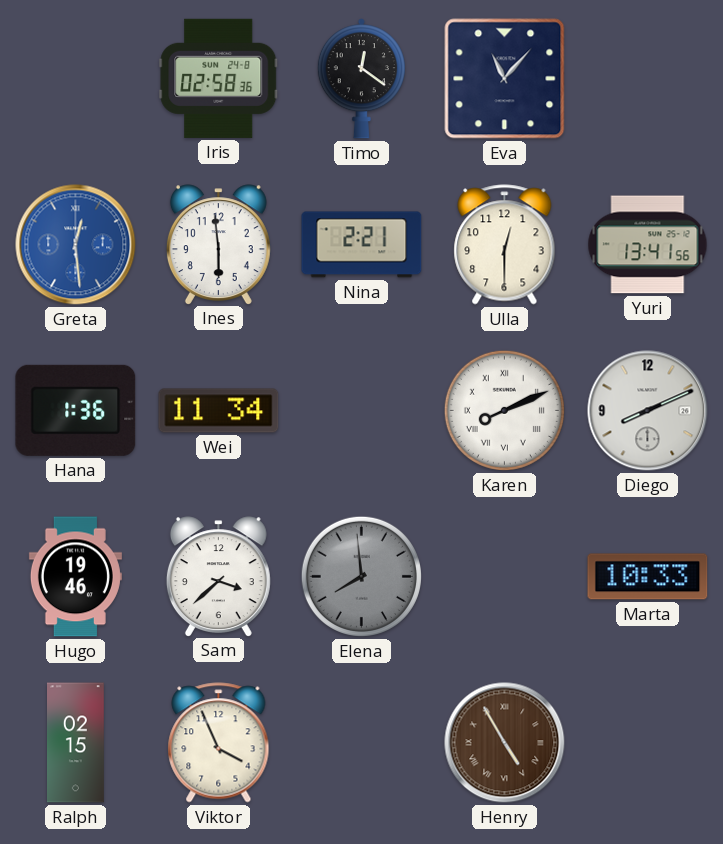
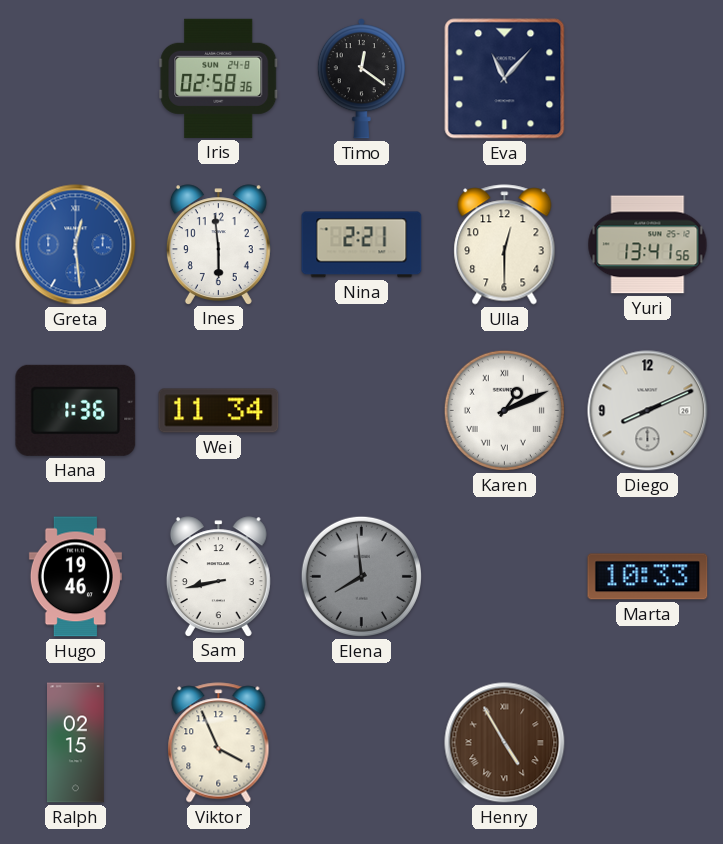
Karen: 8:11 -> 1:11
Sam: 3:38 -> 8:43
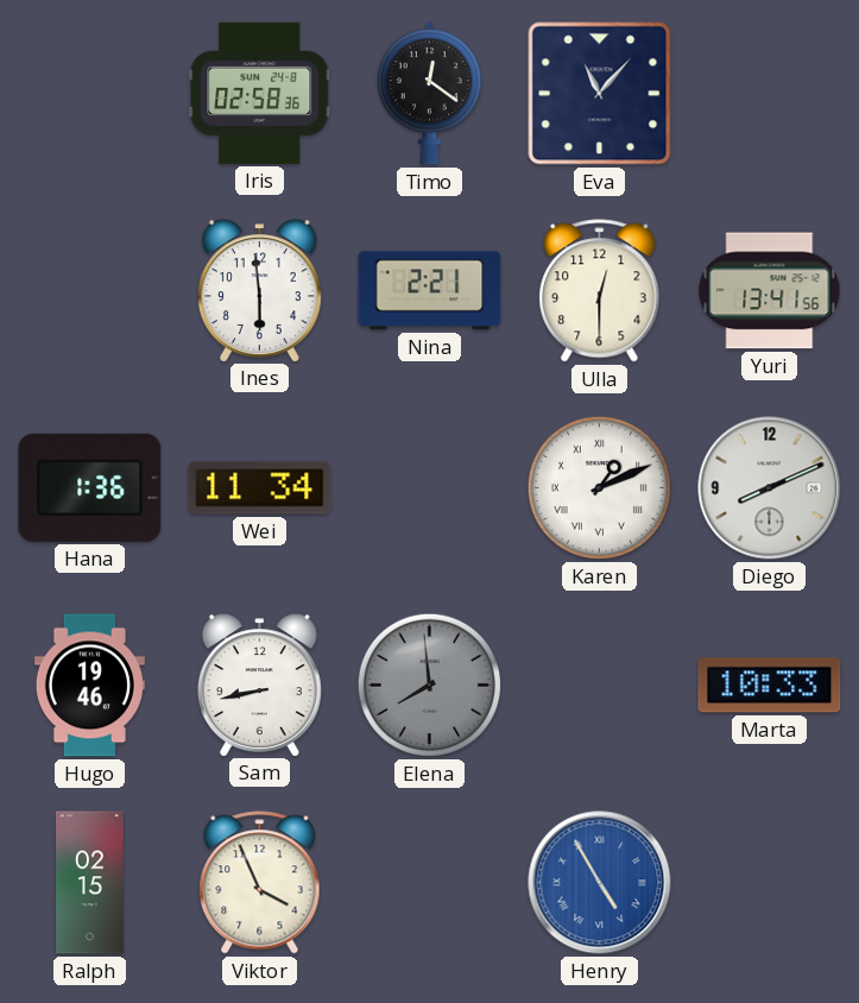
Greta: 12:29 -> none
Henry dial: brown -> blue
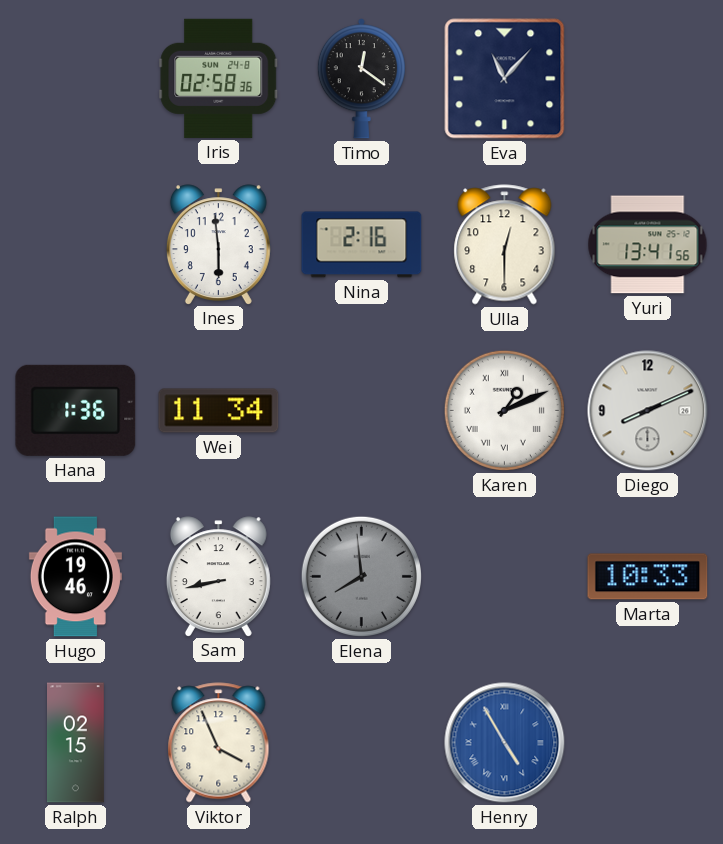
Nina: 2:21 -> 2:16
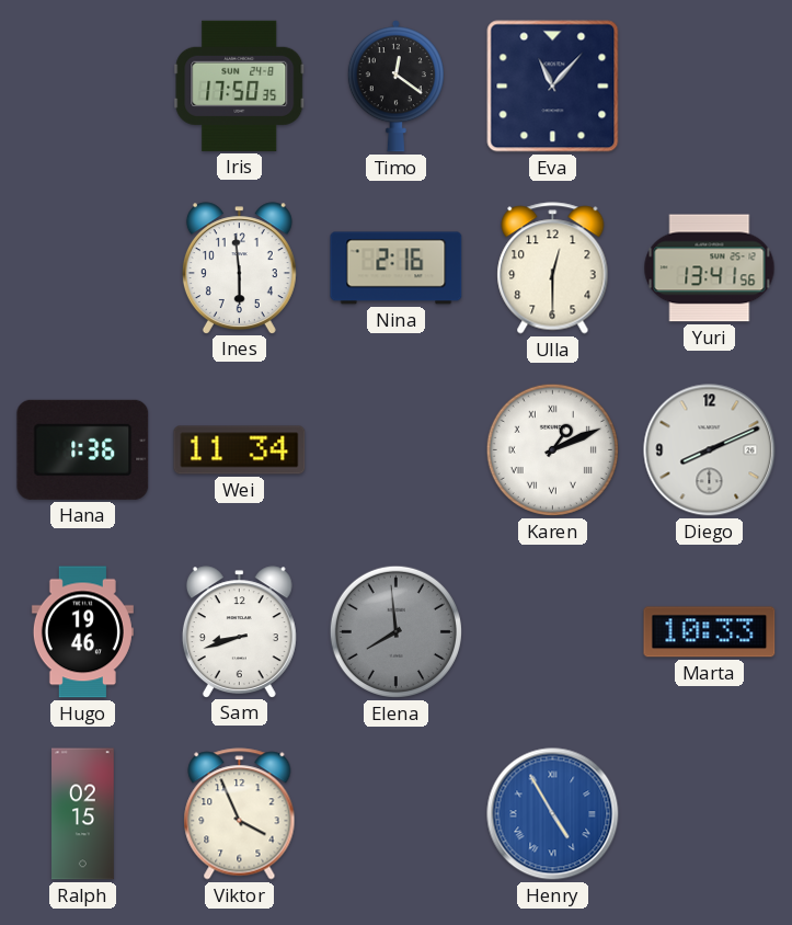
Iris: 02:58 -> 17:50
Sam: 8:43 -> 8:42
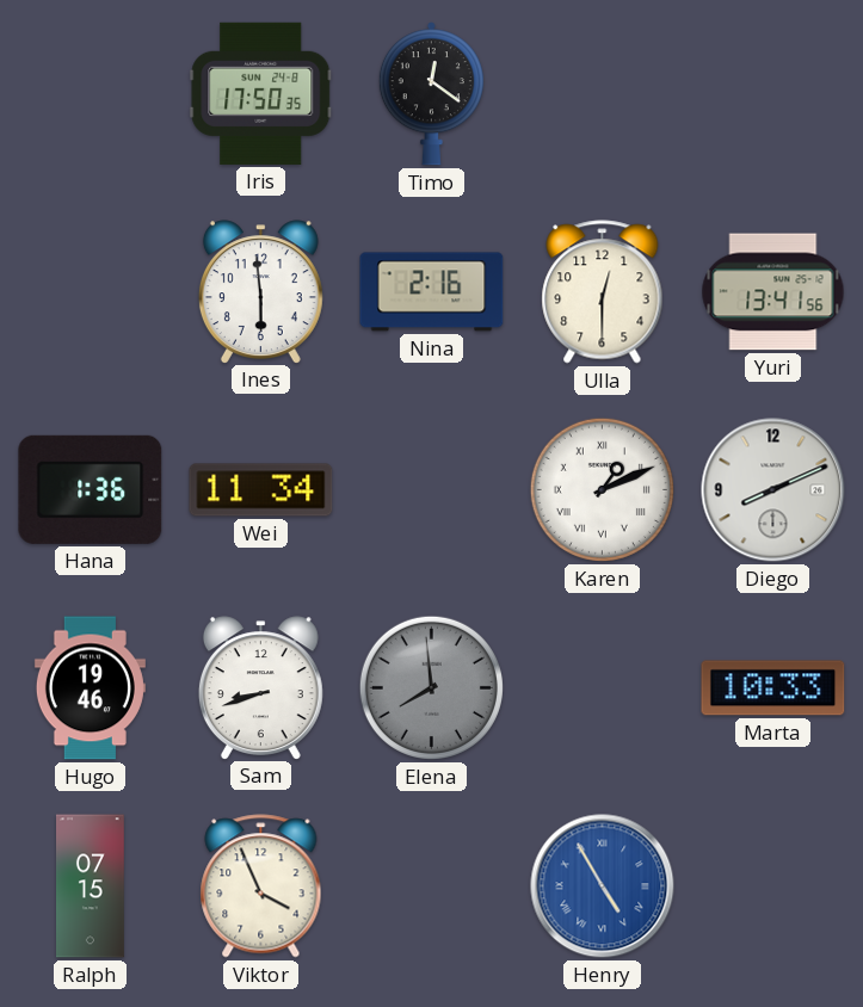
Eva: 11:07 -> none
Ralph: 02:15 -> 07:15
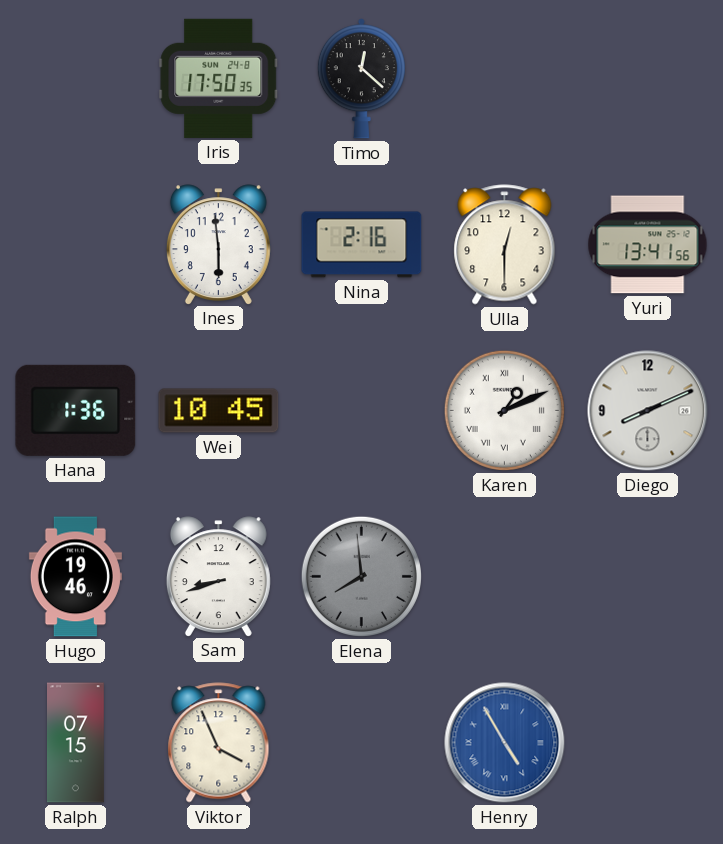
Timo: 12:21 -> 12:22
Wei: 11:34 -> 10:45
Marta: 10:33 -> none
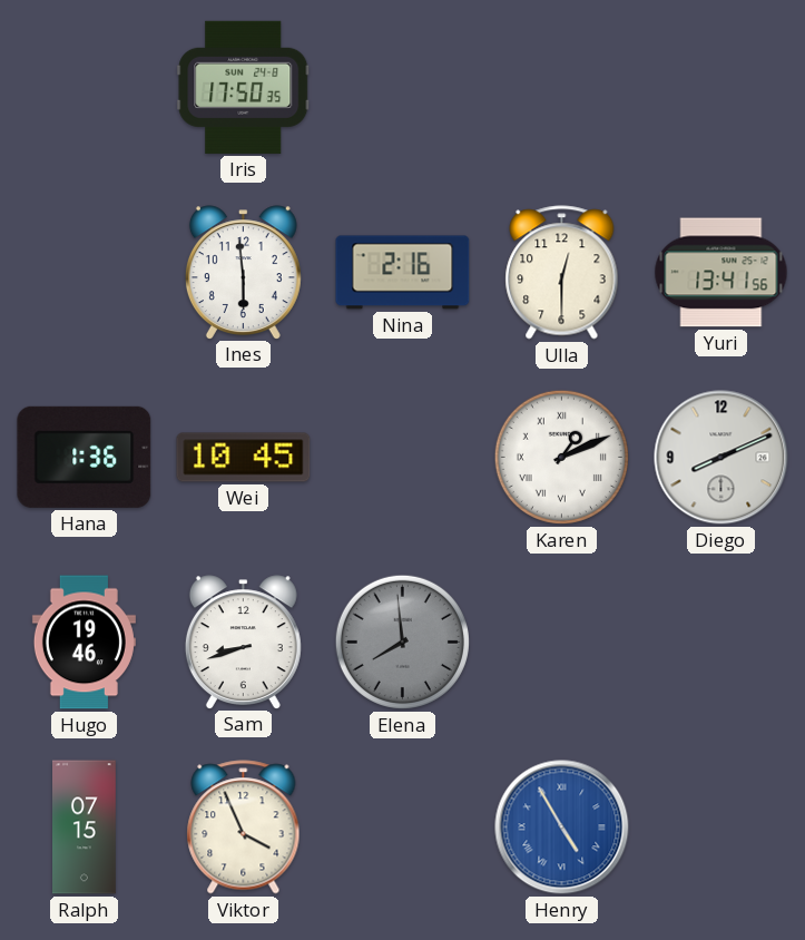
Timo: 12:22 -> none
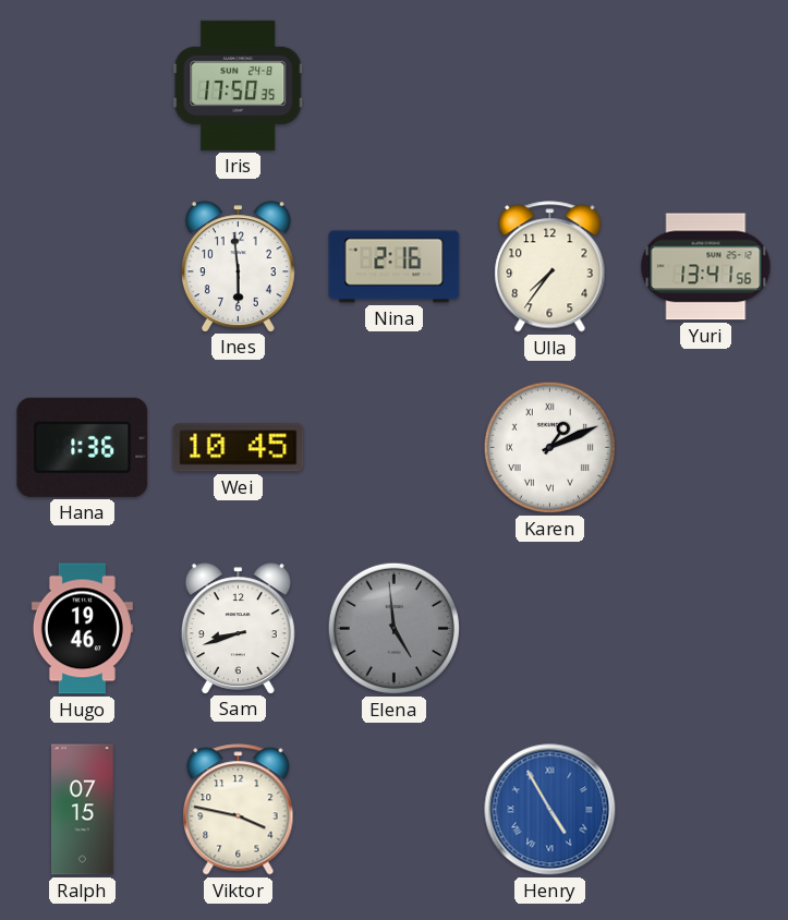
Ulla: 12:30 -> 7:36
Diego: 8:11 -> none
Elena: 7:59 -> 4:59
Viktor: 3:56 -> 3:47
